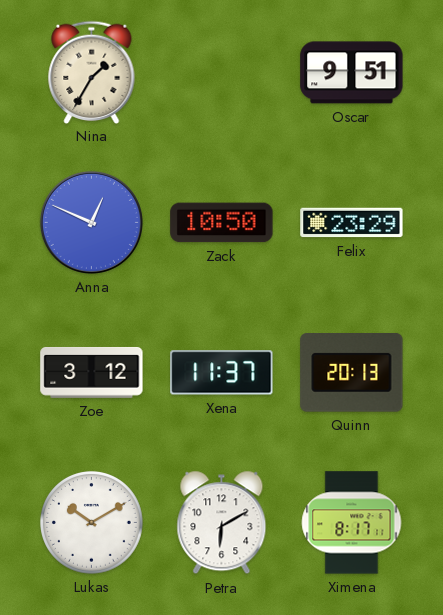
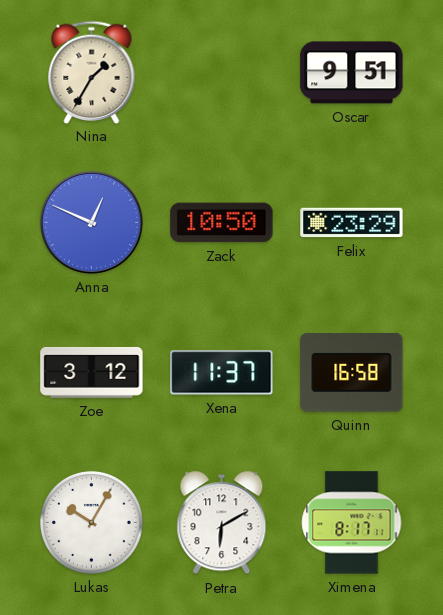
Quinn: 20:13 -> 16:58
Lukas: 10:10 -> 10:05
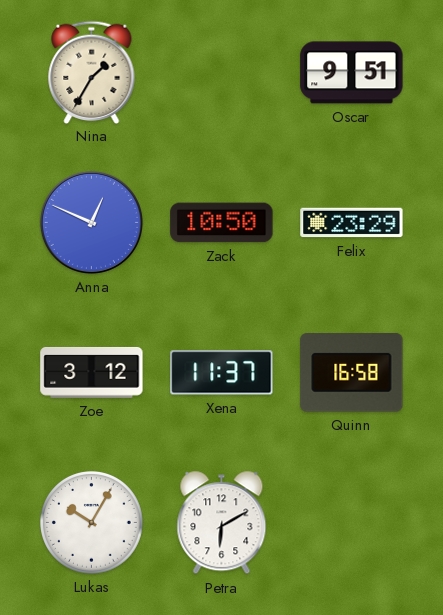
Ximena: 8:17 -> none
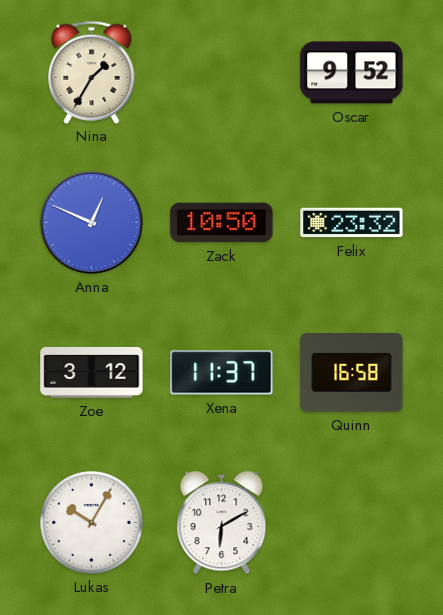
Oscar: 9:51 -> 9:52
Felix: 23:29 -> 23:32
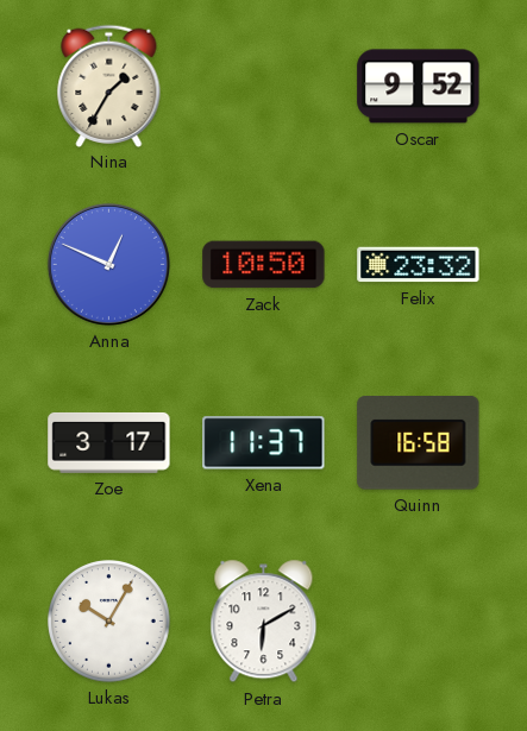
Zoe: 3:12 -> 3:17
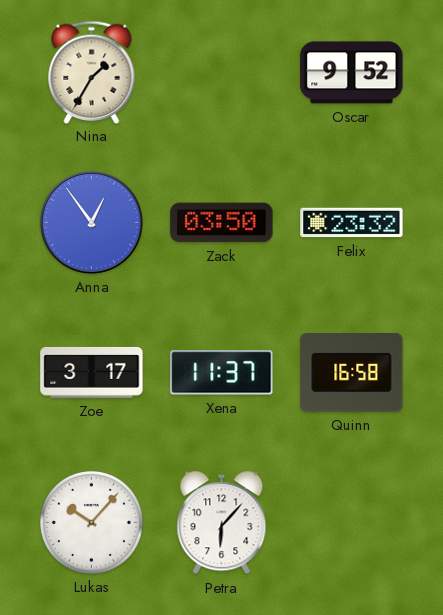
Anna: 12:49 -> 12:54
Zack: 10:50 -> 03:50
Lukas: 10:05 -> 10:07
Petra: 6:10 -> 6:07
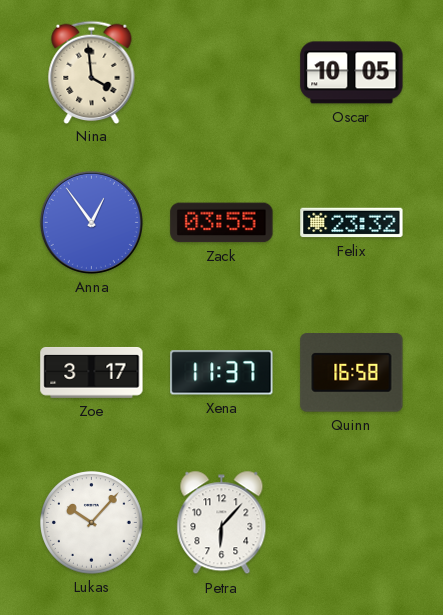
Nina: 1:35 -> 3:59
Oscar: 9:52 -> 10:05
Zack: 03:50 -> 03:55
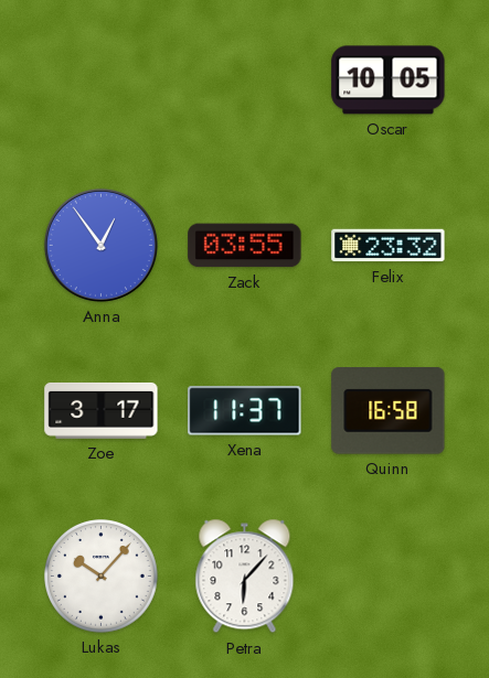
Nina: 3:59 -> none
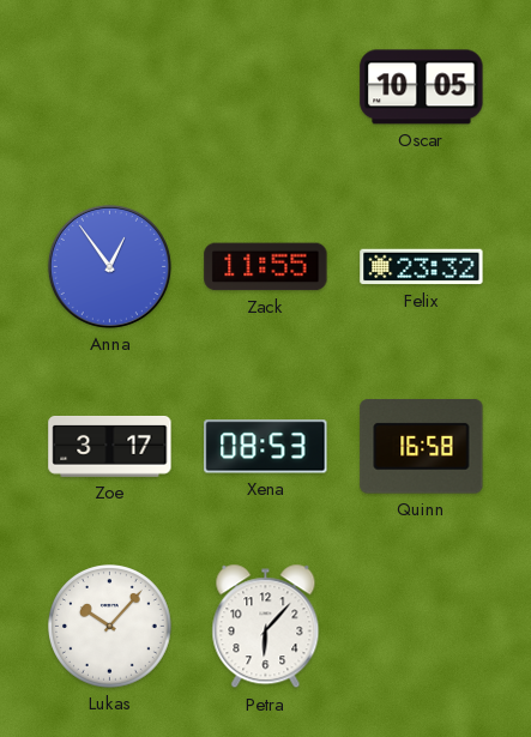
Zack: 03:55 -> 11:55
Xena: 11:37 -> 08:53
